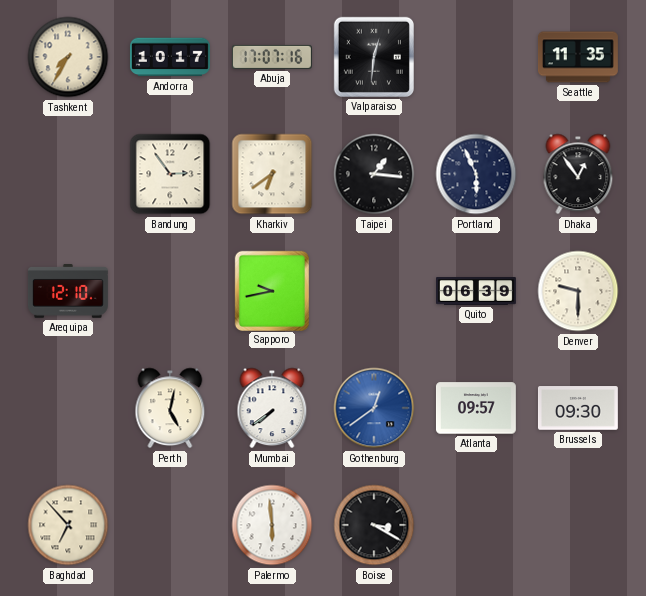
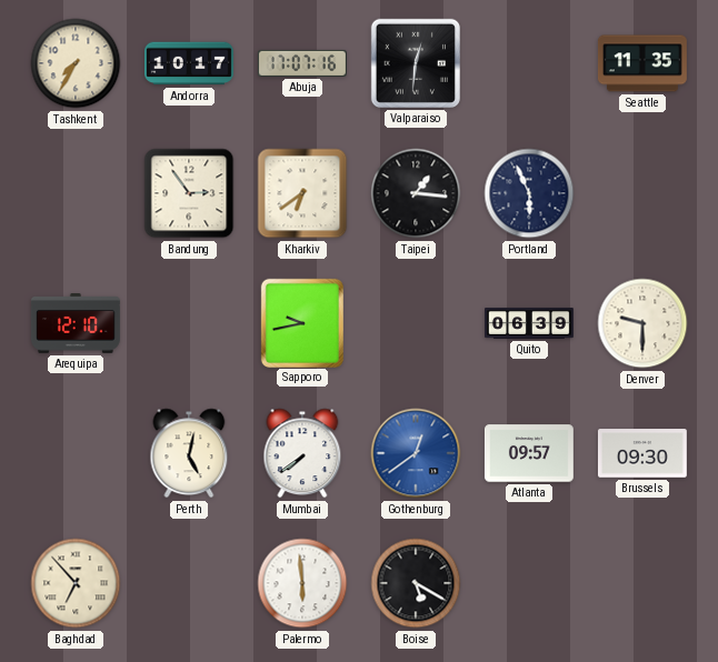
Dhaka: 12:54 -> none
Boise: 3:20 -> 5:20
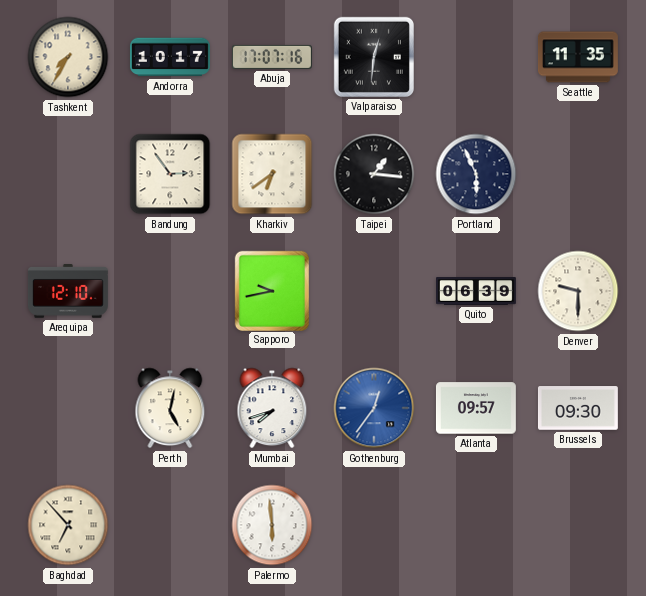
Mumbai: 7:39 -> 7:42
Gothenburg: 12:39 -> 12:36
Boise: 5:20 -> none
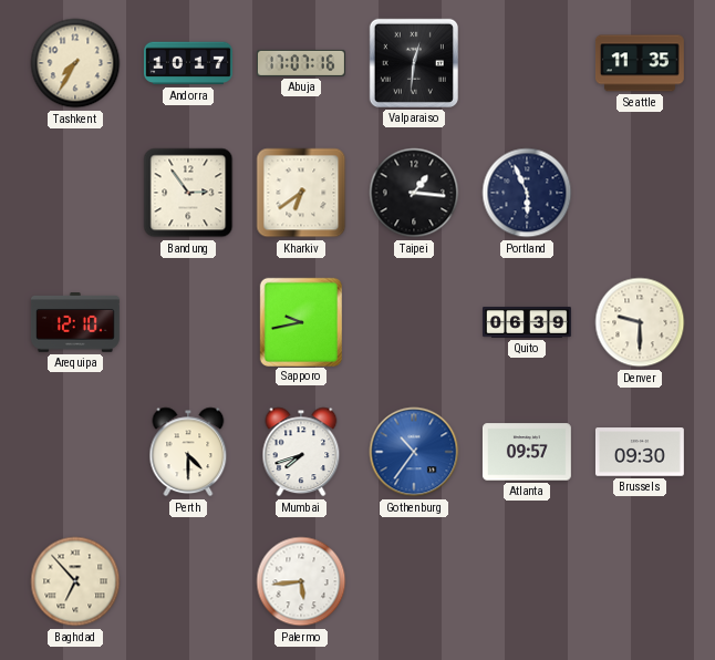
Perth: 5:02 -> 4:30
Gothenburg: 12:36 -> 10:36
Palermo: 5:59 -> 5:44
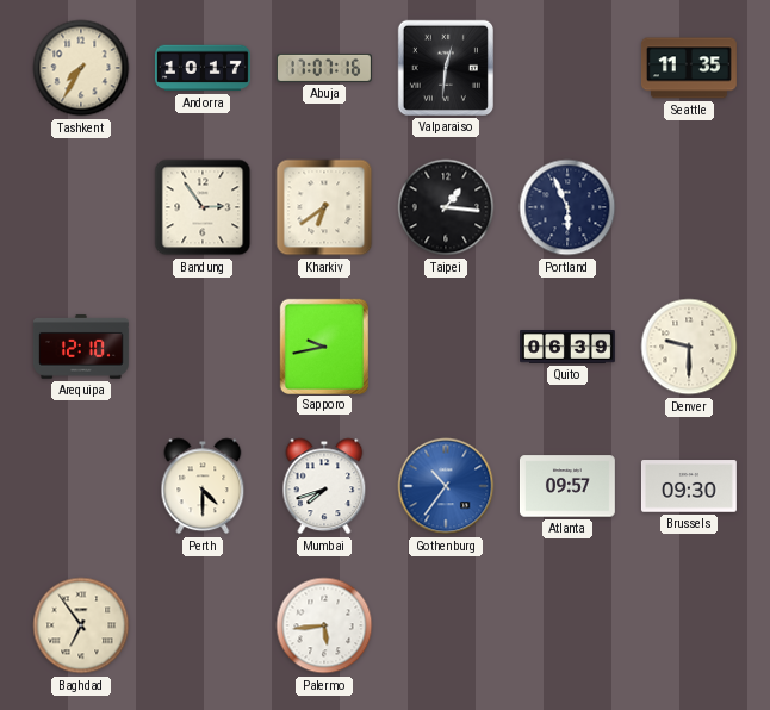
Baghdad: 6:53 -> 6:54
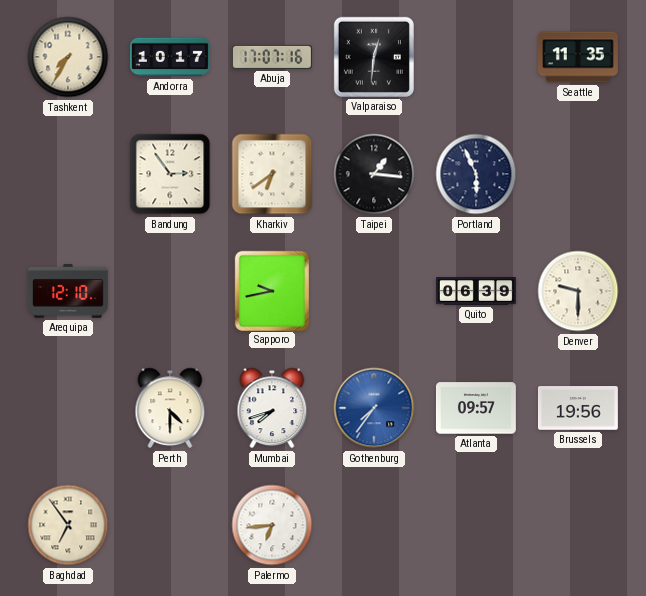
Gothenburg: 10:36 -> 7:36
Brussels: 09:30 -> 19:56
Palermo: 5:44 -> 6:44
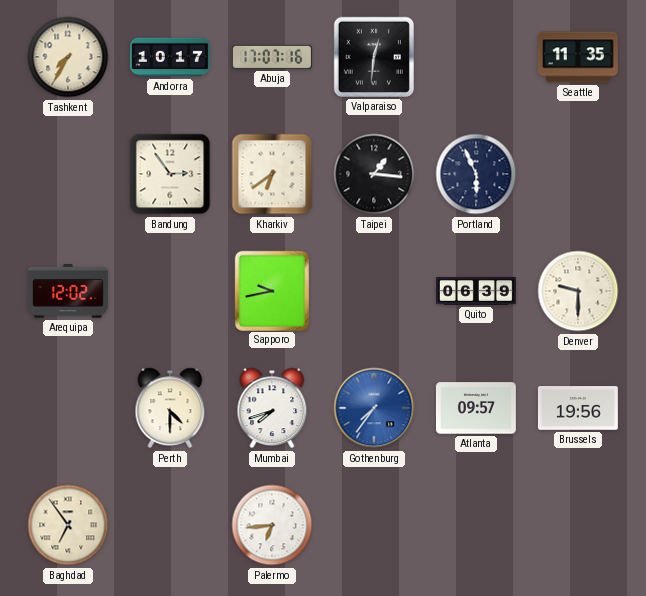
Arequipa: 12:10 -> 12:02
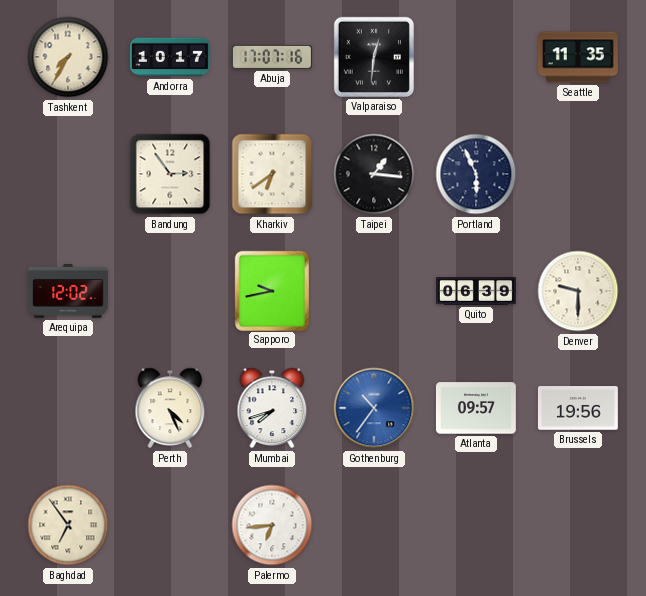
Perth: 4:30 -> 4:26
Gothenburg: 7:36 -> 10:36
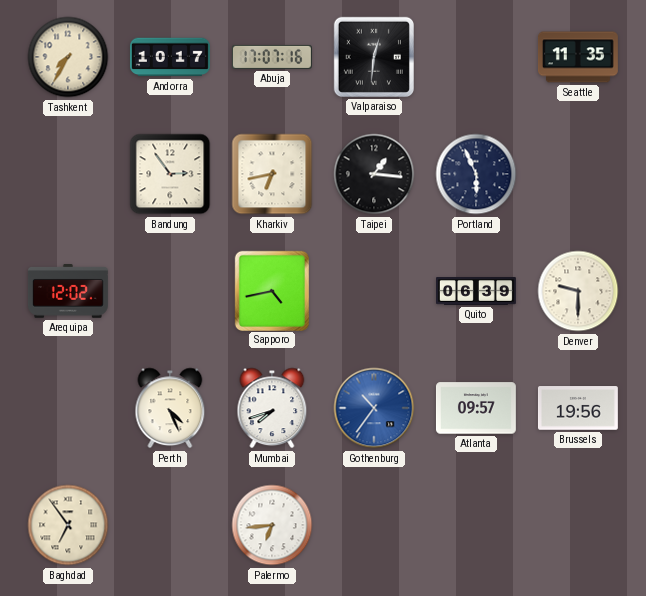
Kharkiv: 6:39 -> 6:43
Sapporo: 9:43 -> 4:43
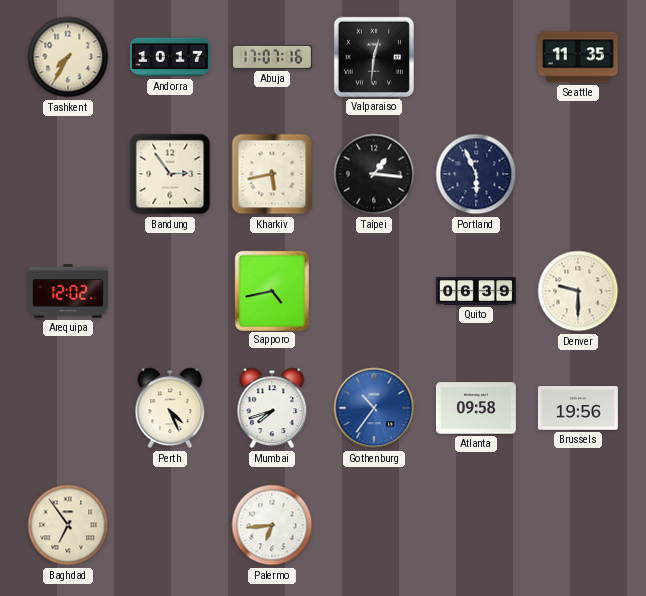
Kharkiv: 6:43 -> 5:43
Atlanta: 09:57 -> 09:58
